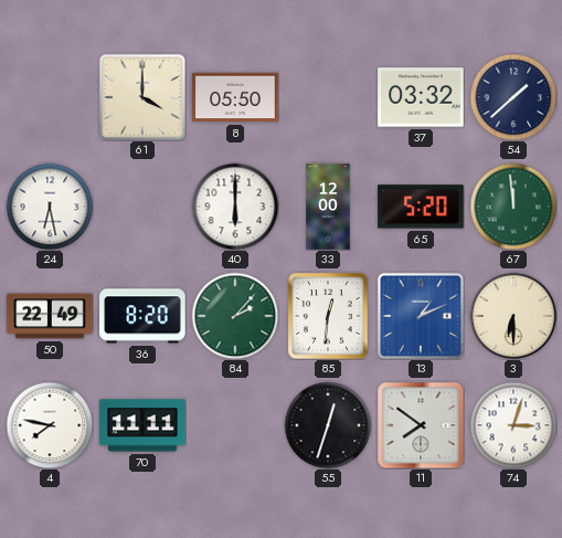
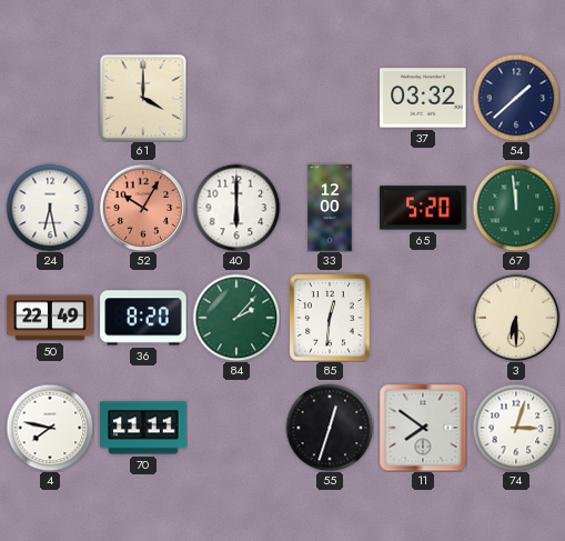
8: 05:50 -> none
52: none -> 10:05
13: 1:11 -> none
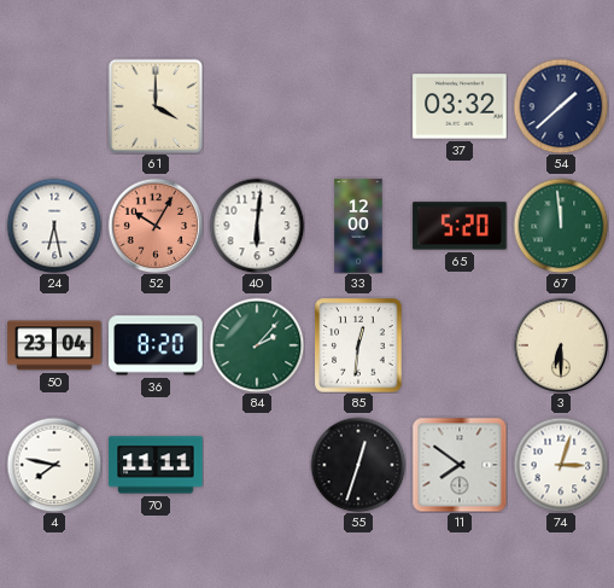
40: 6:00 -> 6:01
50: 22:49 -> 23:04
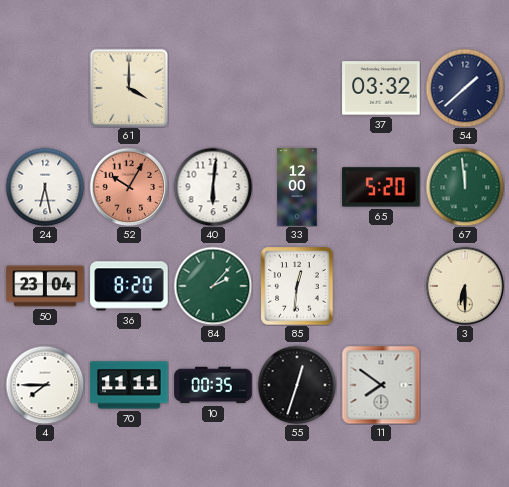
4: 7:47 -> 7:45
10: none -> 00:35
74: 3:03 -> none
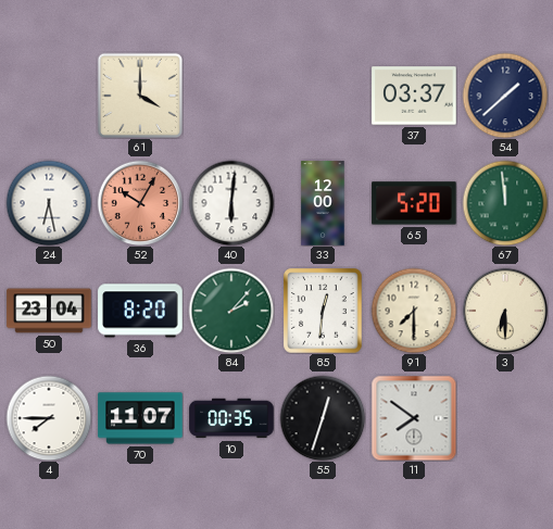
37: 03:32 -> 03:37
91: none -> 7:30
70: 11:11 -> 11:07
